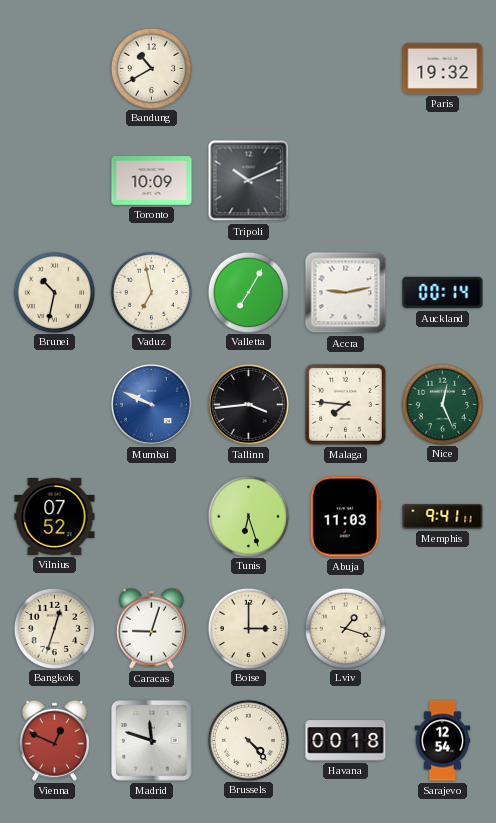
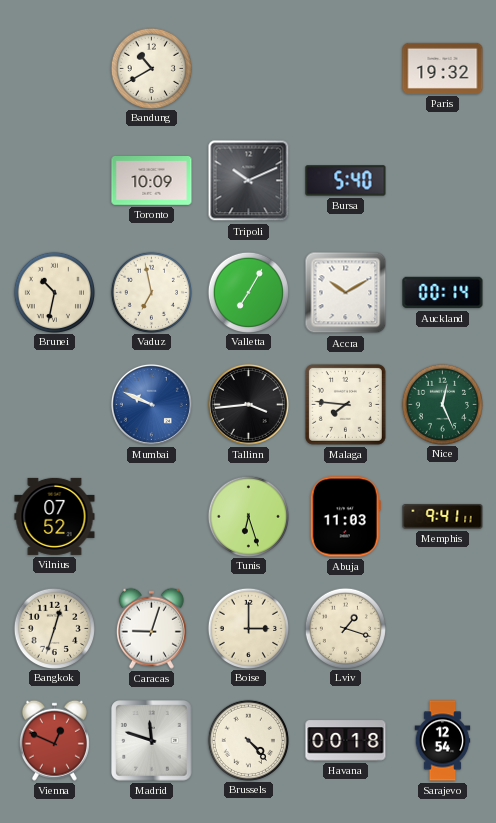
Bursa: none -> 5:40
Accra: 9:13 -> 10:10
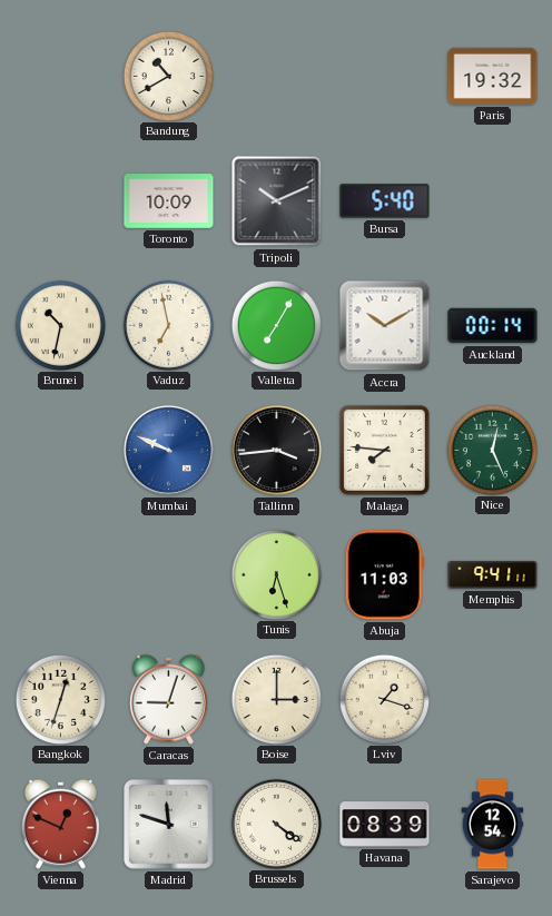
Vilnius: 07:52 -> none
Brussels: 4:23 -> 4:21
Havana: 00:18 -> 08:39
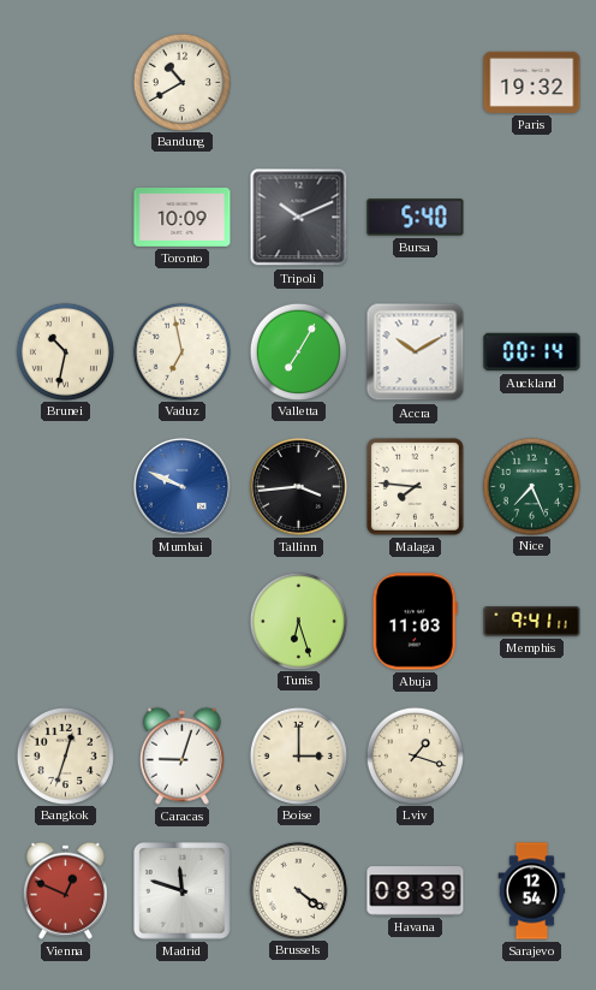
Nice: 12:26 -> 7:26
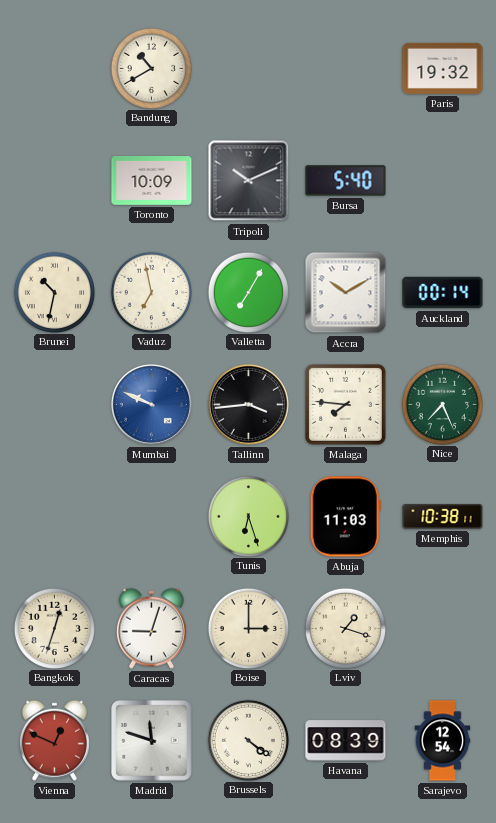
Memphis: 9:41 -> 10:38
